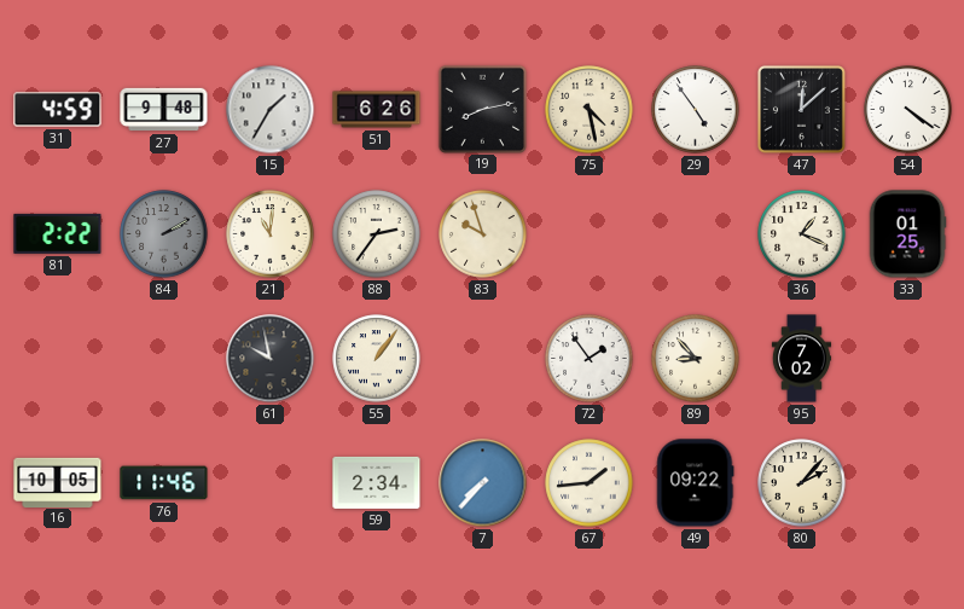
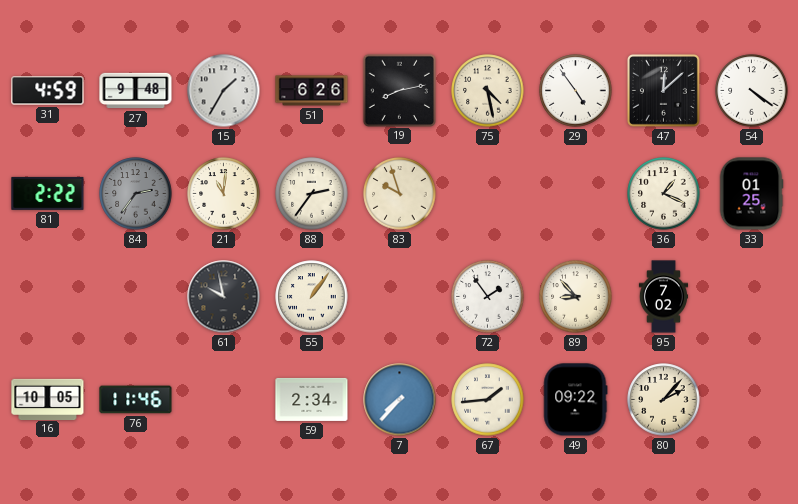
84: 2:10 -> 2:36
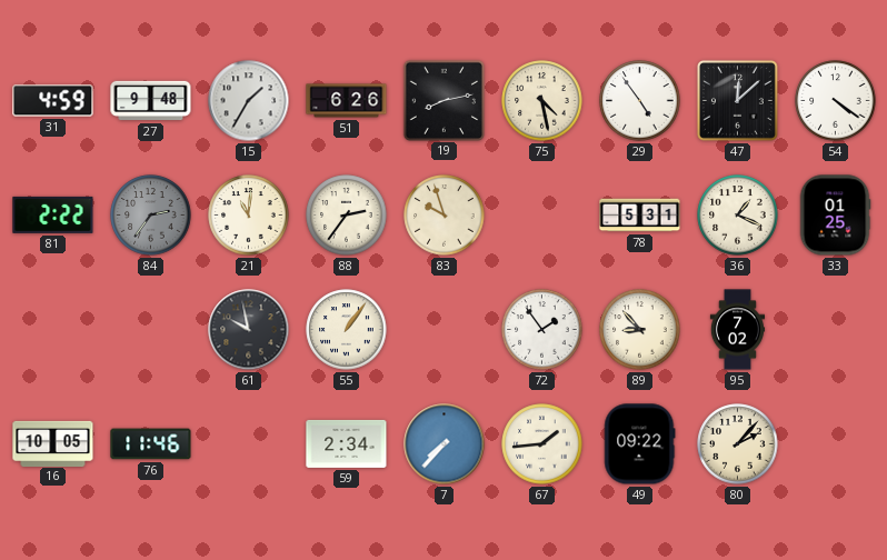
78: none -> 5:31
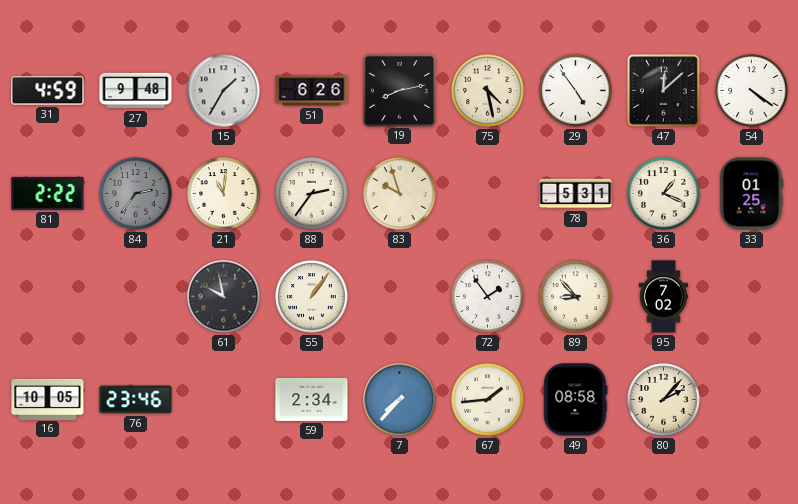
76: 11:46 -> 23:46
49: 09:22 -> 08:58
